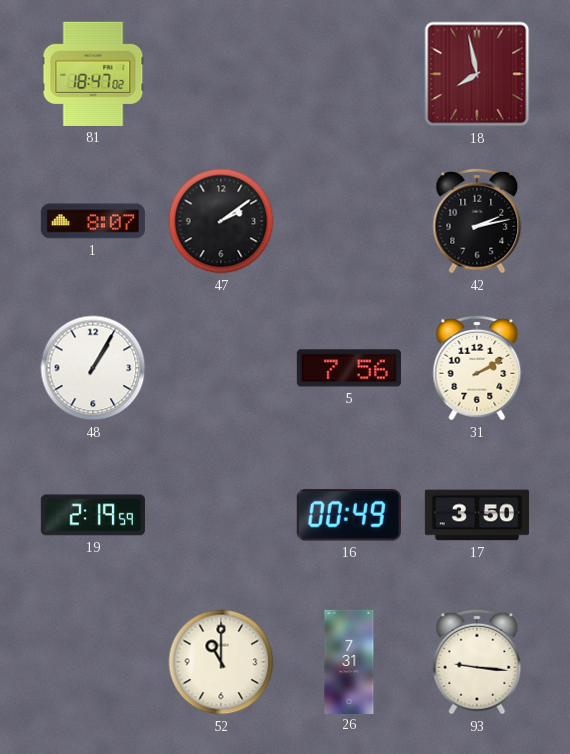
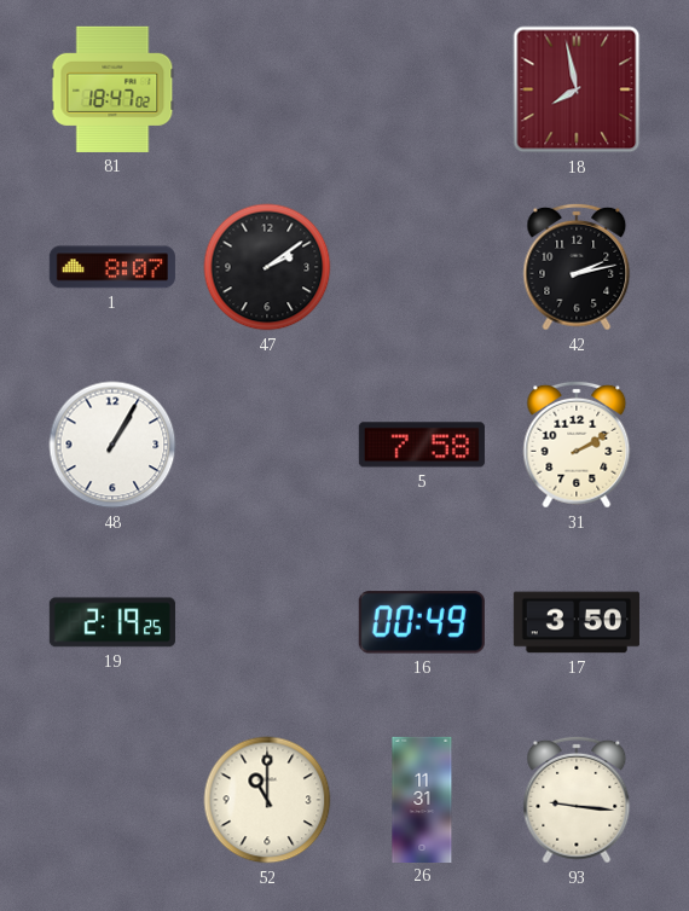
5: 7:56 -> 7:58
19: 2:19:59 -> 2:19:25
26: 7:31 -> 11:31
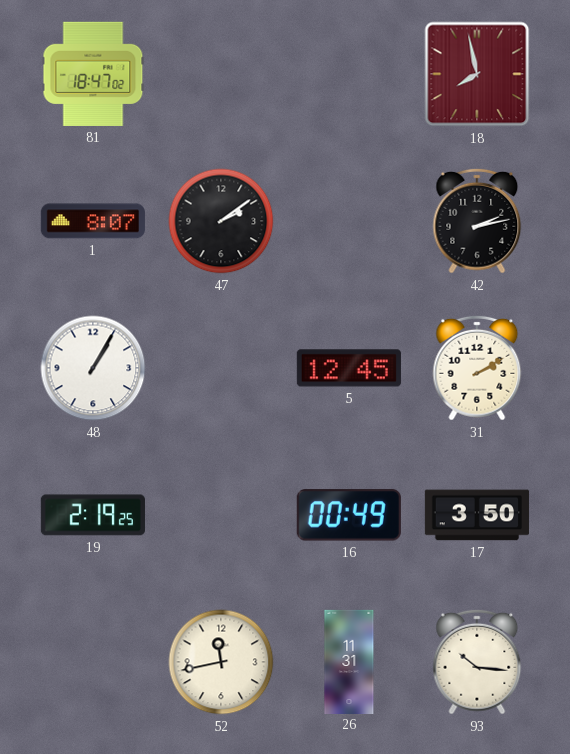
5: 7:58 -> 12:45
52: 11:00 -> 11:43
93: 9:16 -> 10:16
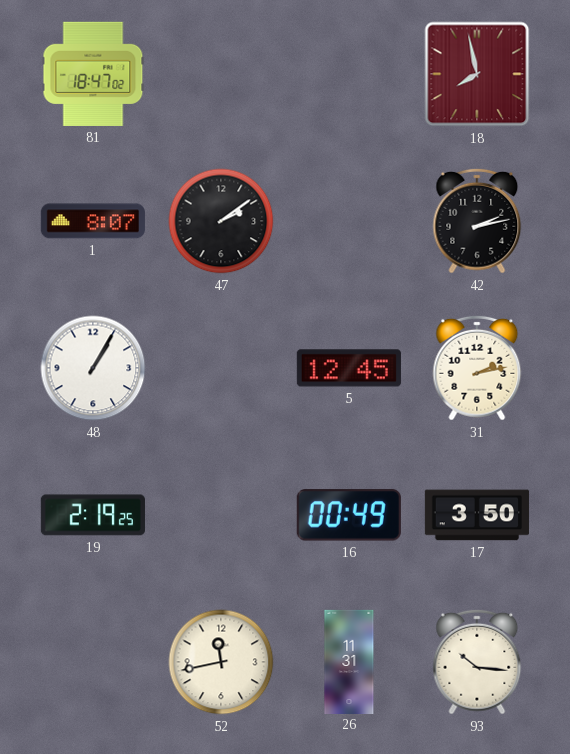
31: 2:10 -> 2:13
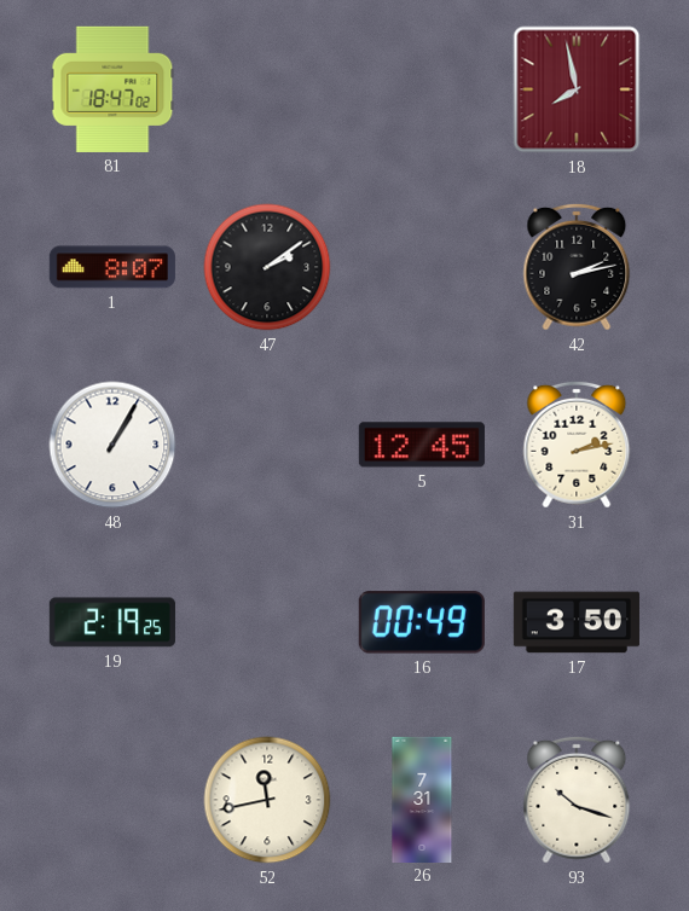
26: 11:31 -> 7:31
93: 10:16 -> 10:18
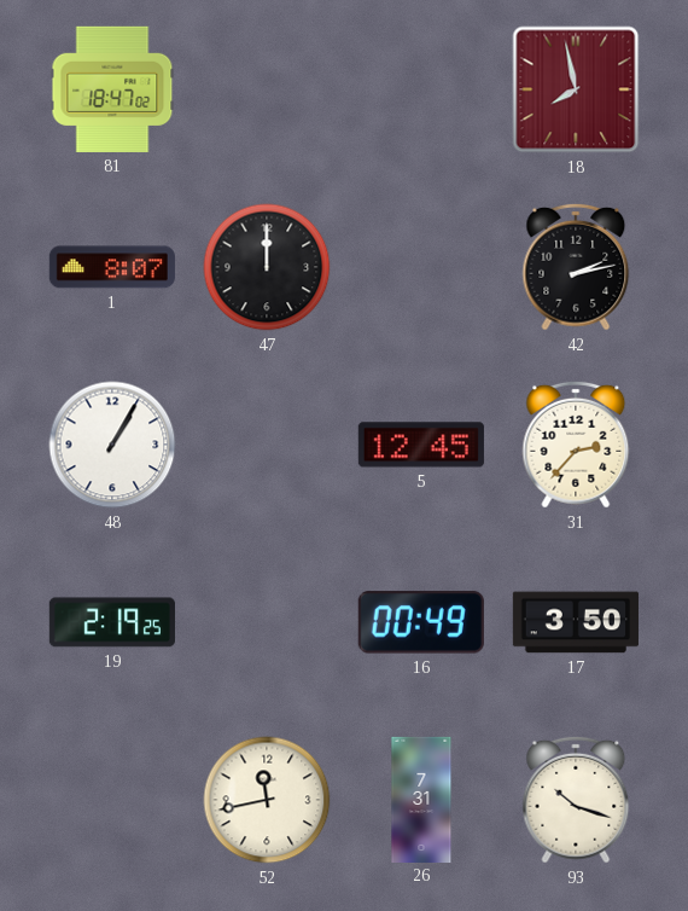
47: 2:09 -> 12:00
31: 2:13 -> 2:37
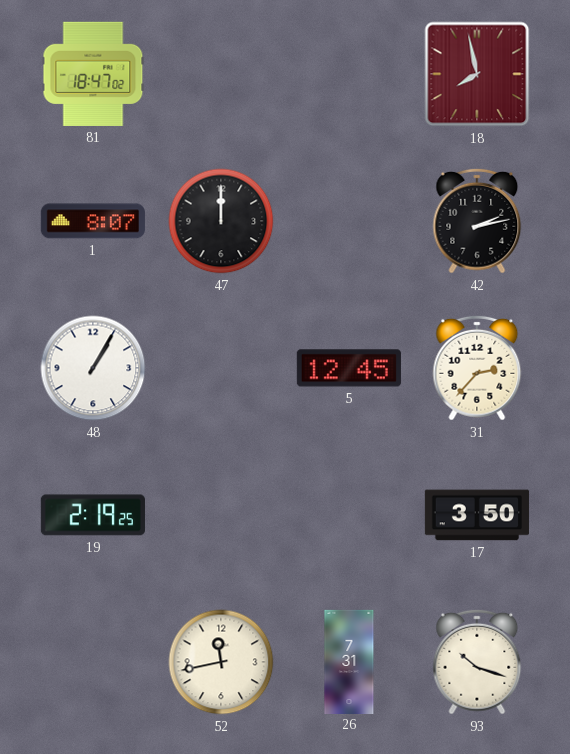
16: 00:49 -> none
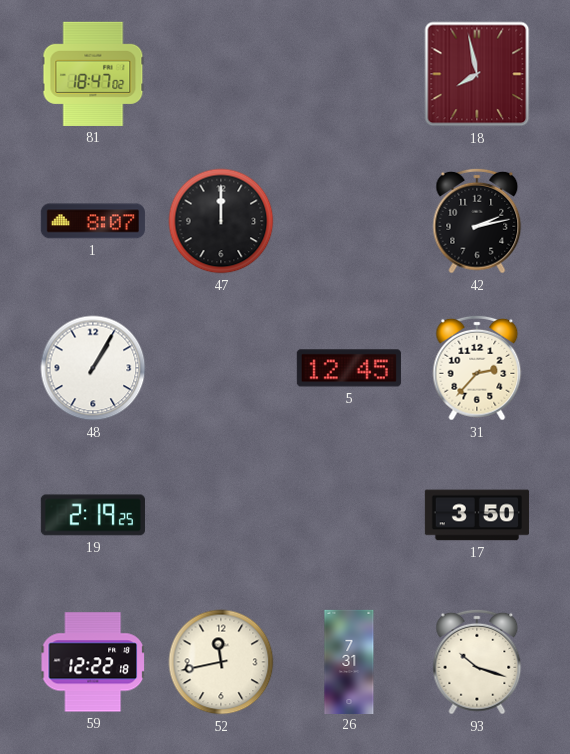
59: none -> 12:22
